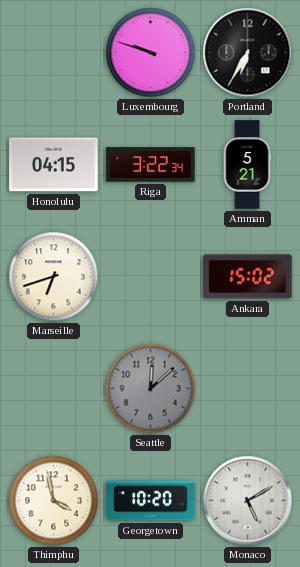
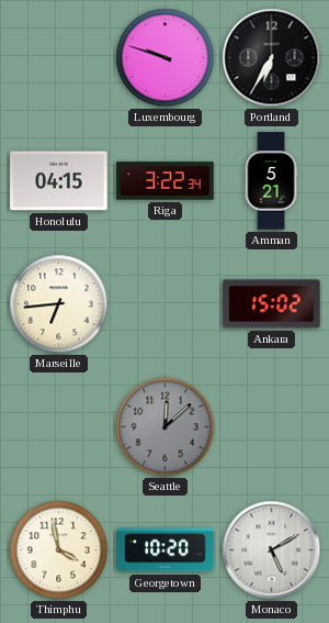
Marseille: 6:42 -> 6:44
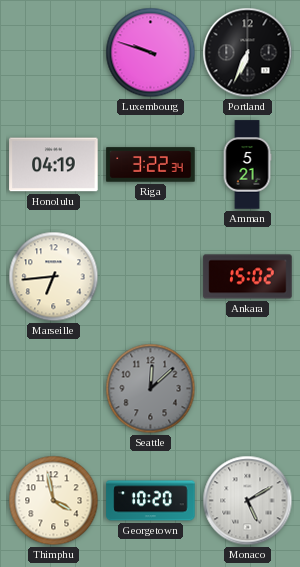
Portland: 6:35 -> 6:34
Honolulu: 04:15 -> 04:19
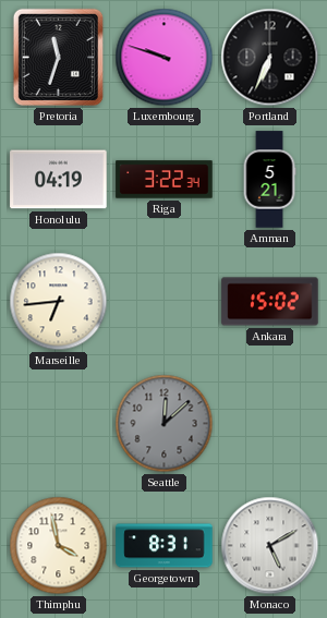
Pretoria: none -> 11:33
Georgetown: 10:20 -> 8:31
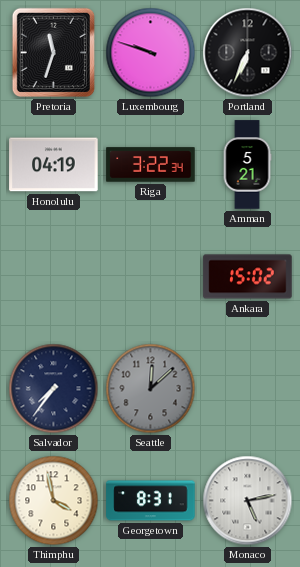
Marseille: 6:44 -> none
Salvador: none -> 7:36
Monaco: 5:10 -> 5:13
